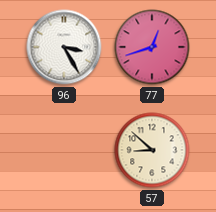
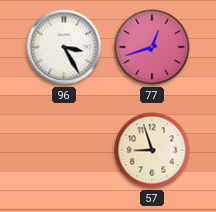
57: 8:52 -> 8:57
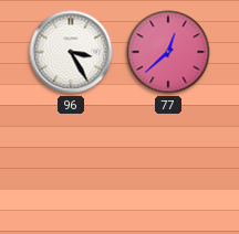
77: 12:42 -> 12:38
57: 8:57 -> none
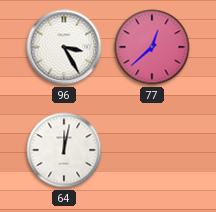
64: none -> 12:02
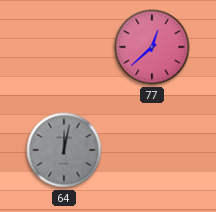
96: 3:25 -> none
64 dial: white -> grey
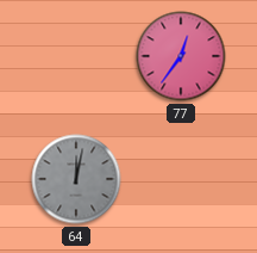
77: 12:38 -> 12:36
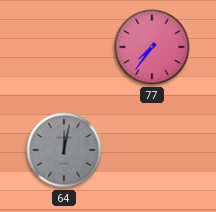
77: 12:36 -> 7:36
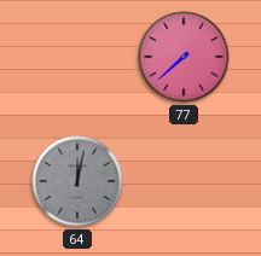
77: 7:36 -> 7:38
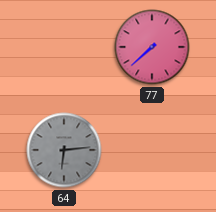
64: 12:02 -> 6:14
